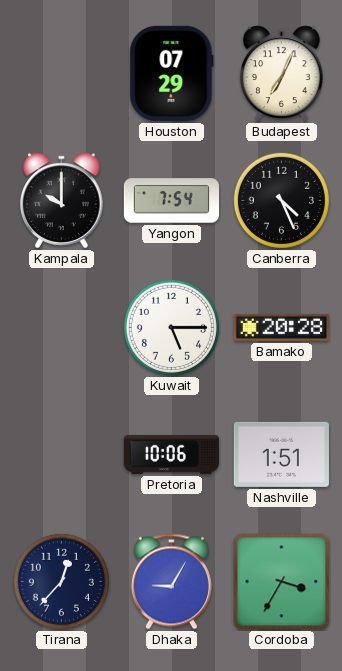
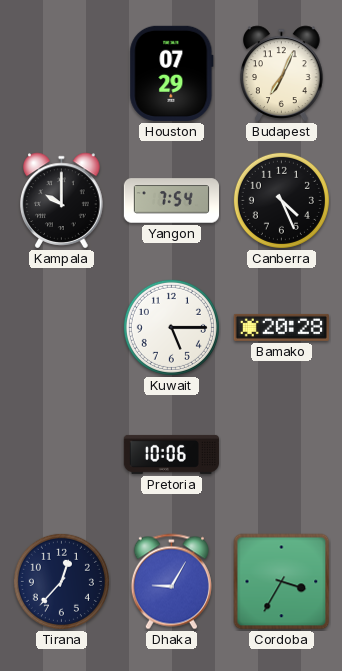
Nashville: 1:51 -> none
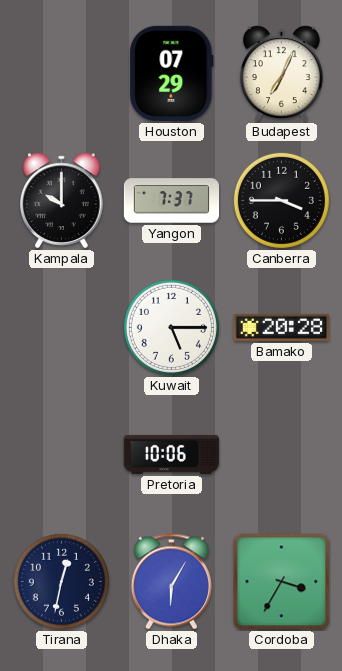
Yangon: 7:54 -> 7:37
Canberra: 4:26 -> 3:45
Tirana: 12:37 -> 12:32
Dhaka: 9:05 -> 6:05
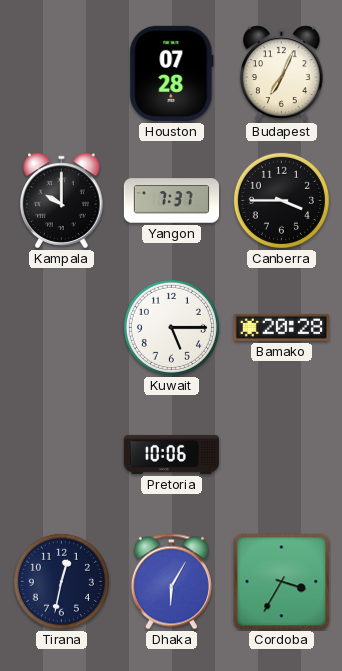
Houston: 07:29 -> 07:28
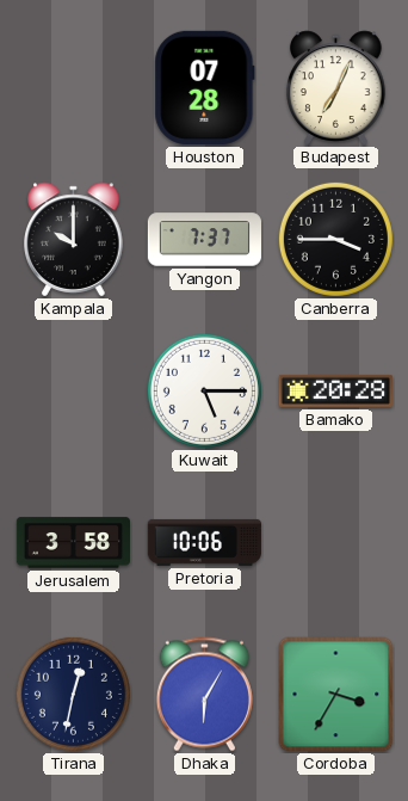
Jerusalem: none -> 3:58
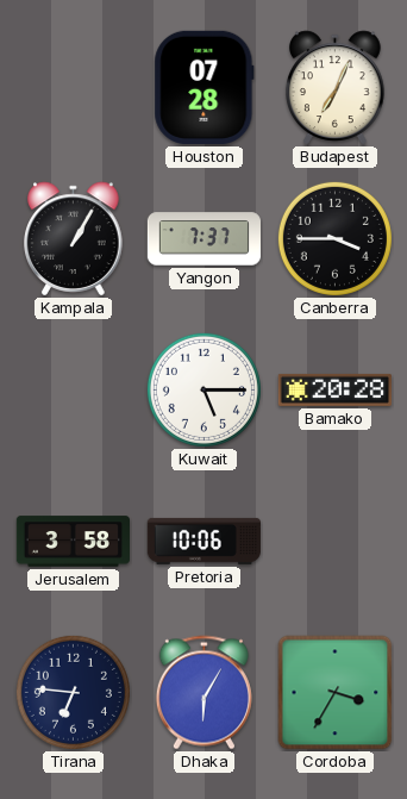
Kampala: 10:00 -> 1:05
Tirana: 12:32 -> 6:46
